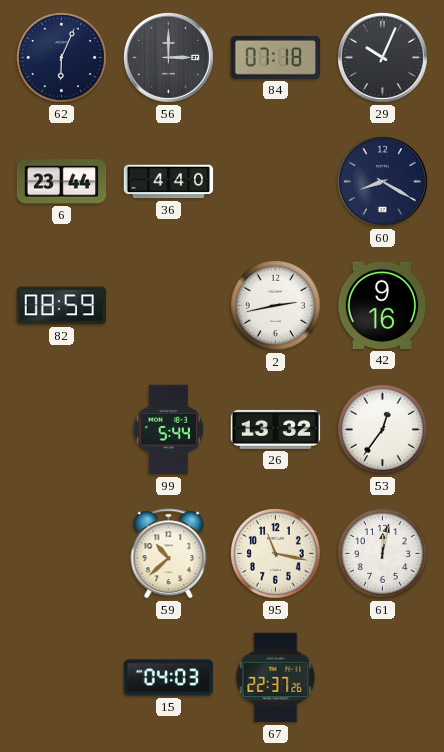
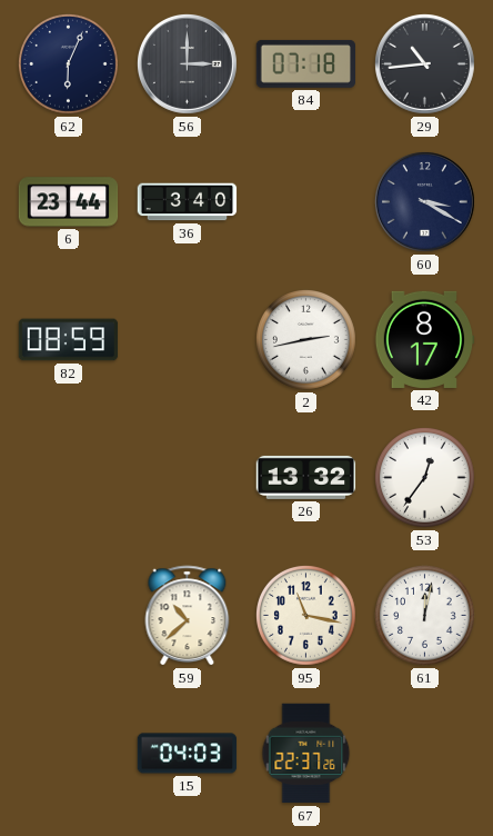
29: 10:04 -> 10:44
36: 4:40 -> 3:40
60: 8:20 -> 3:20
42: 9:16 -> 8:17
99: 5:44 -> none
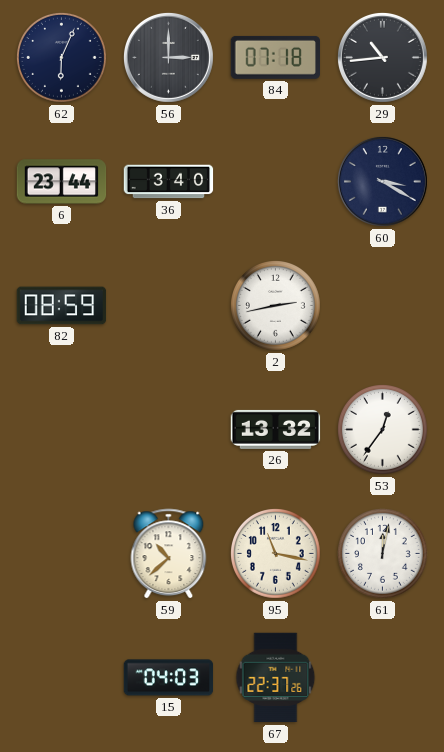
42: 8:17 -> none
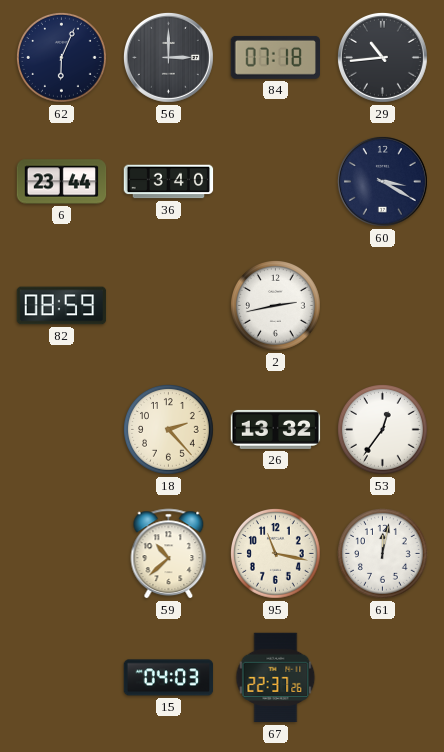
18: none -> 2:23
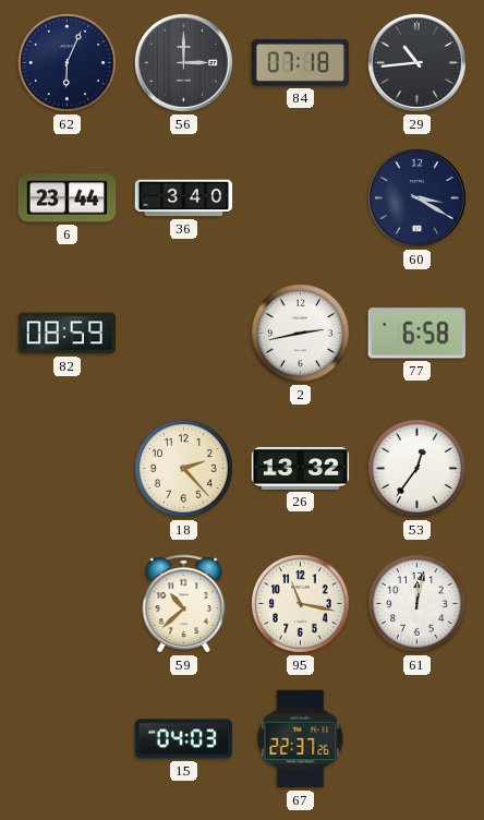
77: none -> 6:58
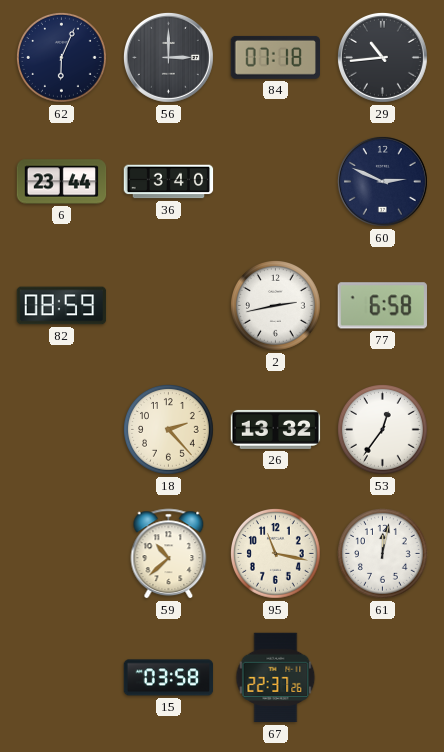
60: 3:20 -> 2:49
15: 04:03 -> 03:58
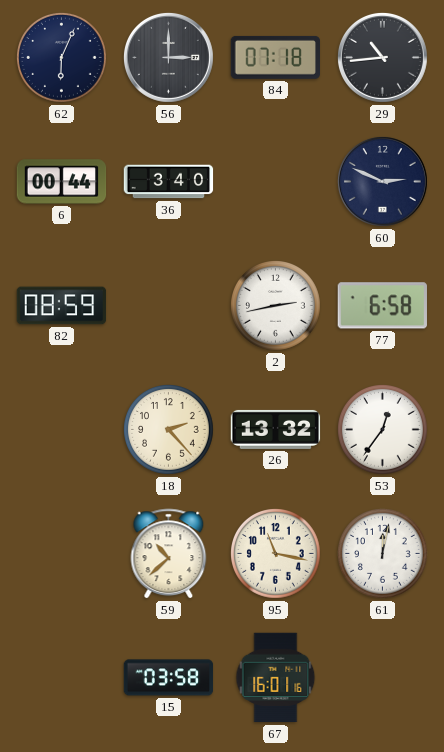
6: 23:44 -> 00:44
67: 22:37 -> 16:01
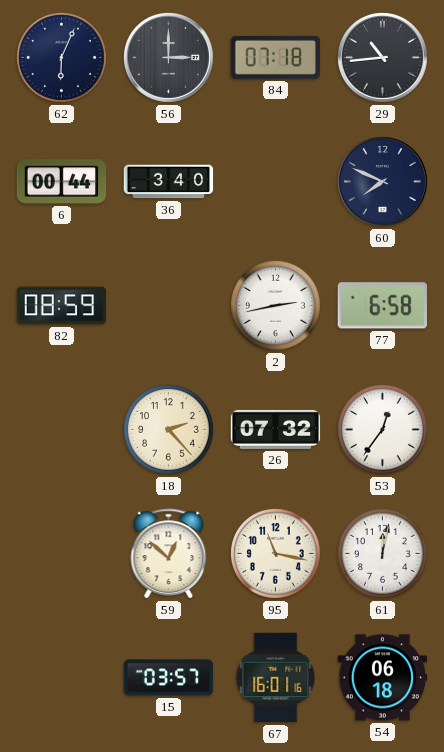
60: 2:49 -> 7:49
26: 13:32 -> 07:32
59: 10:38 -> 12:52
15: 03:58 -> 03:57
54: none -> 06:18
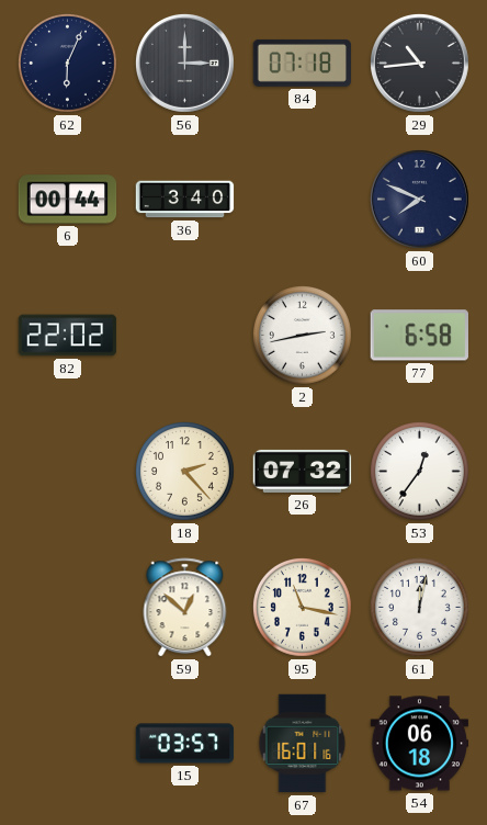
82: 08:59 -> 22:02
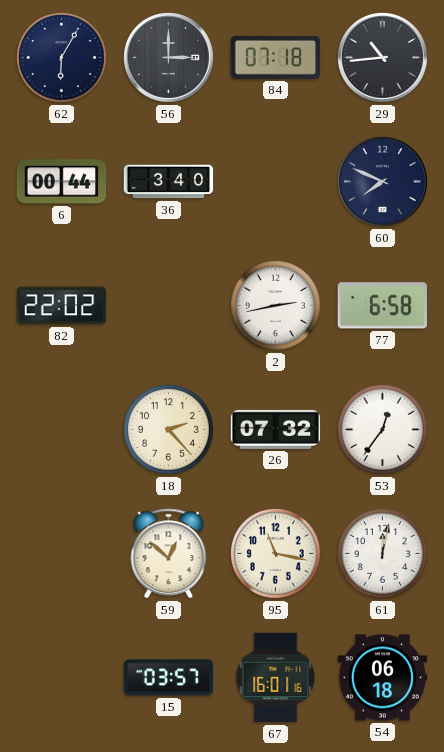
62: 6:04 -> 6:05
